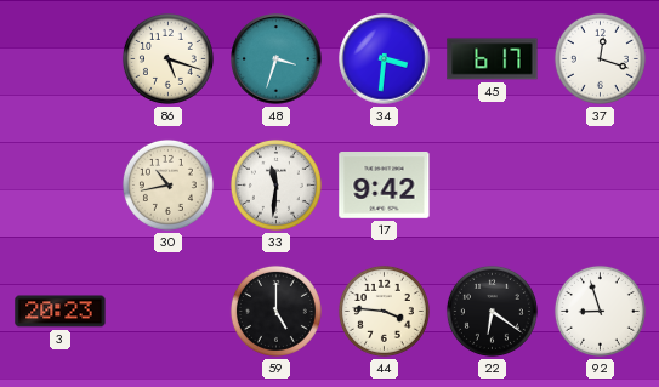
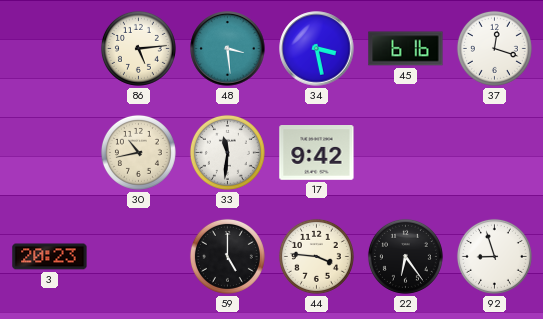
86: 5:18 -> 5:14
48: 3:33 -> 3:29
34: 3:31 -> 3:28
45: 6:17 -> 6:16
22: 6:21 -> 6:24
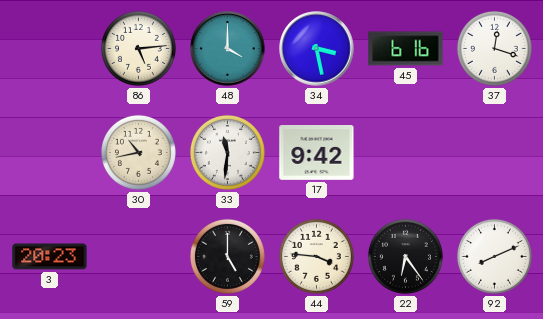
48: 3:29 -> 4:00
92: 8:57 -> 8:11
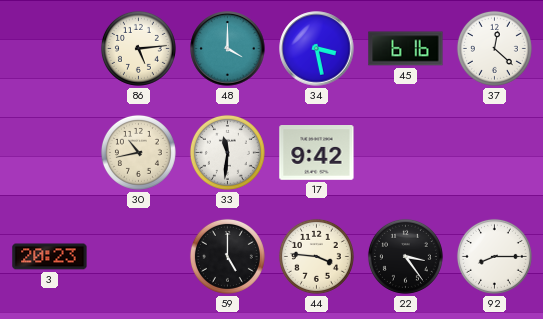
37: 12:18 -> 12:22
22: 6:24 -> 3:24
92: 8:11 -> 8:15
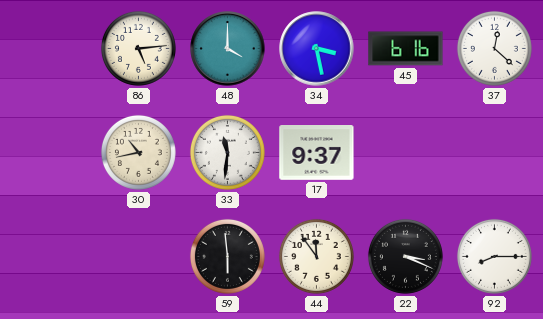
17: 9:42 -> 9:37
3: 20:23 -> none
59: 5:00 -> 5:59
44: 3:46 -> 11:54
22: 3:24 -> 3:19
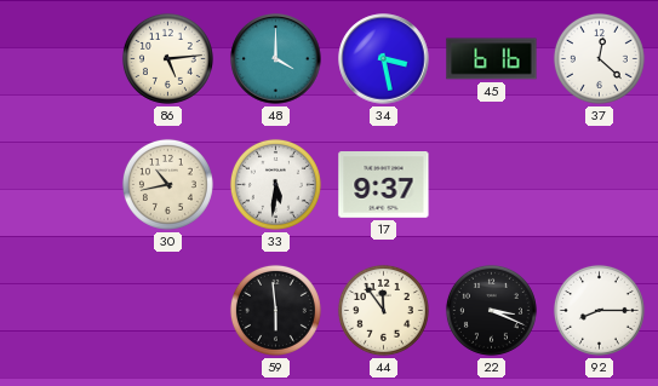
33: 11:31 -> 5:31
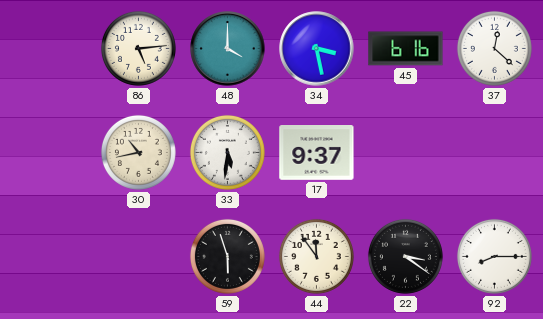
59: 5:59 -> 5:57
22: 3:19 -> 3:21
